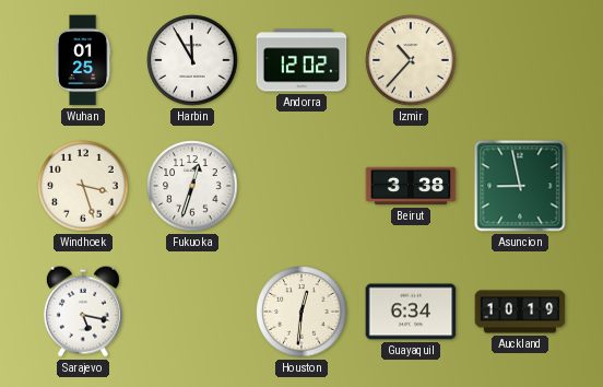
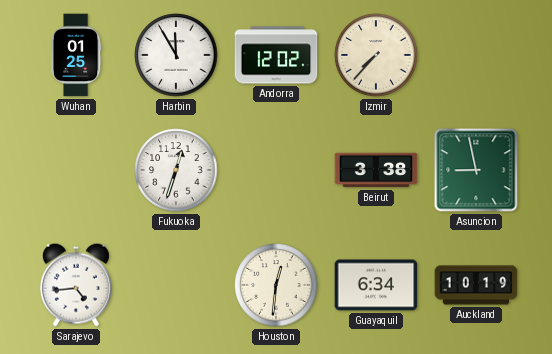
Izmir: 10:37 -> 7:37
Windhoek: 3:27 -> none
Sarajevo: 5:17 -> 4:44
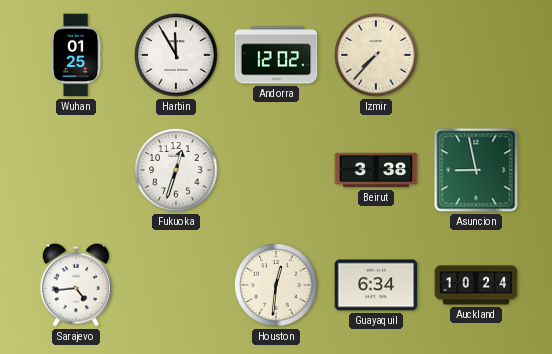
Auckland: 10:19 -> 10:24
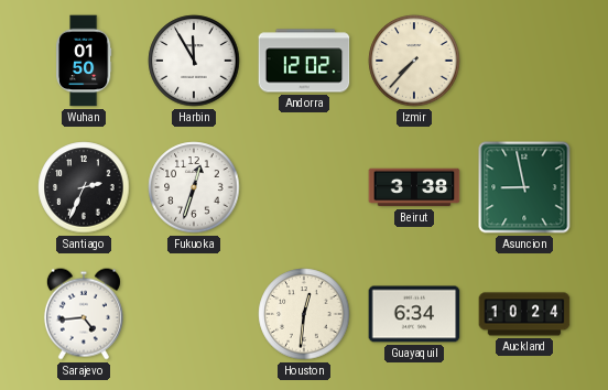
Wuhan: 01:25 -> 01:50
Santiago: none -> 2:34
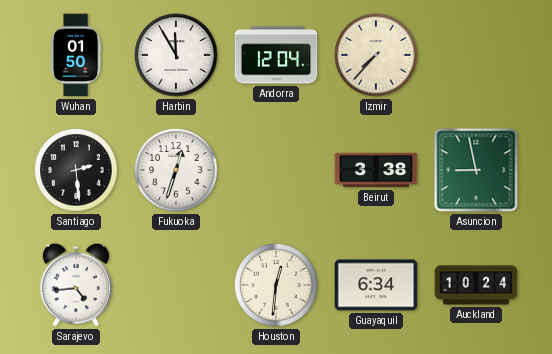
Andorra: 12:02 -> 12:04
Santiago: 2:34 -> 2:29
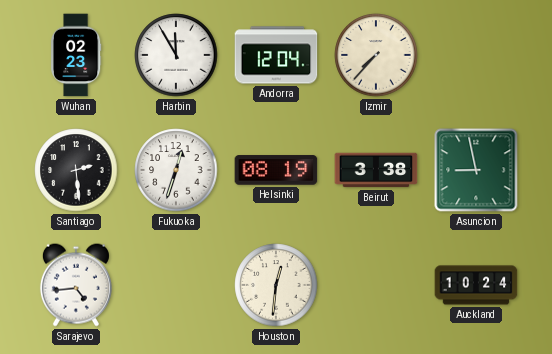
Wuhan: 01:50 -> 02:23
Helsinki: none -> 08:19
Guayaquil: 6:34 -> none
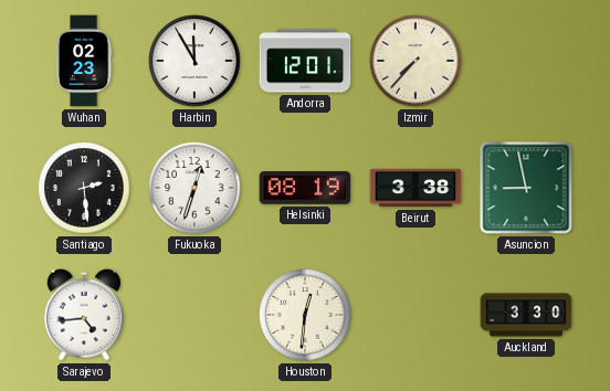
Andorra: 12:04 -> 12:01
Auckland: 10:24 -> 3:30
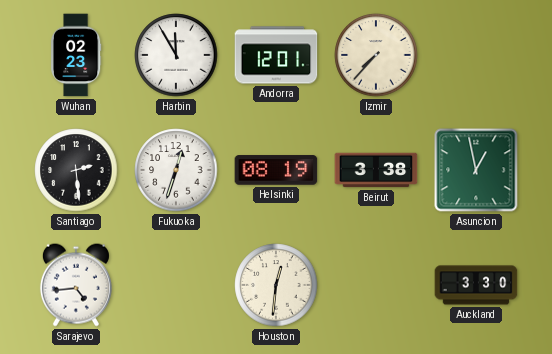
Asuncion: 8:58 -> 12:58
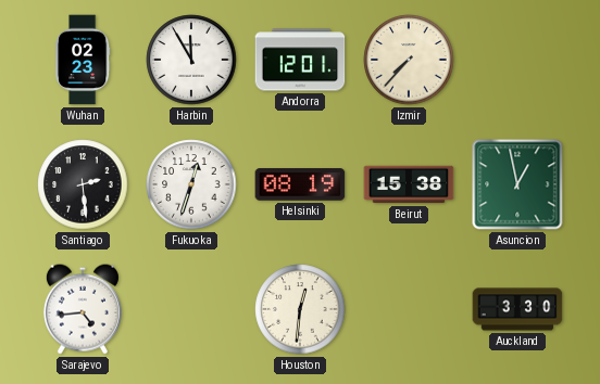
Beirut: 3:38 -> 15:38
